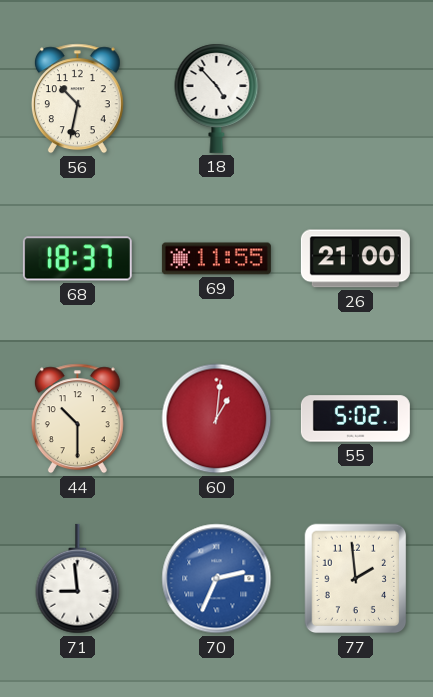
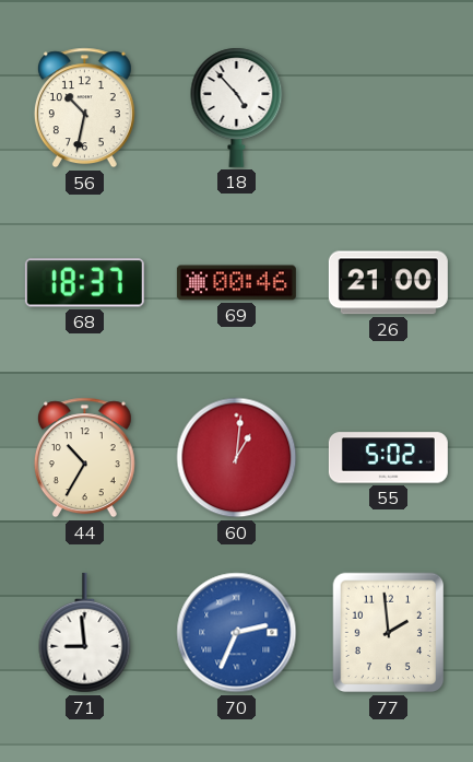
69: 11:55 -> 00:46
44: 10:30 -> 10:35
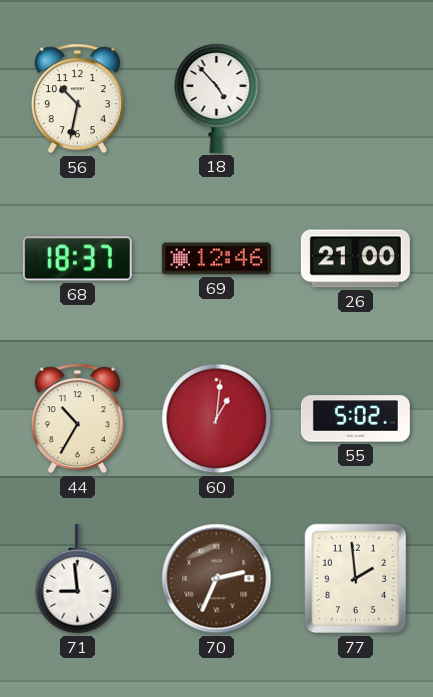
69: 00:46 -> 12:46
70 dial: blue -> brown
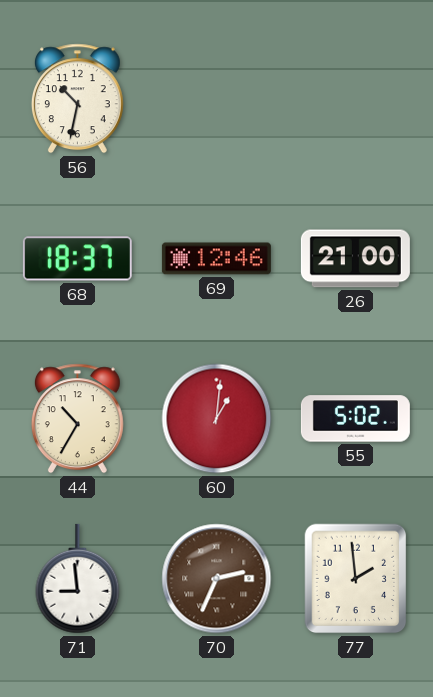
18: 4:53 -> none
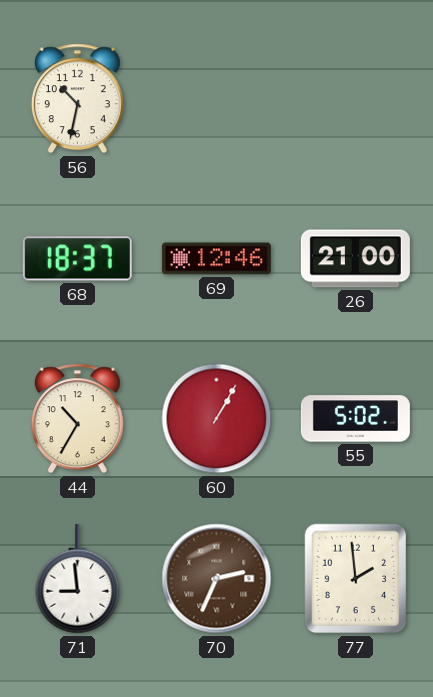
60: 1:01 -> 1:05
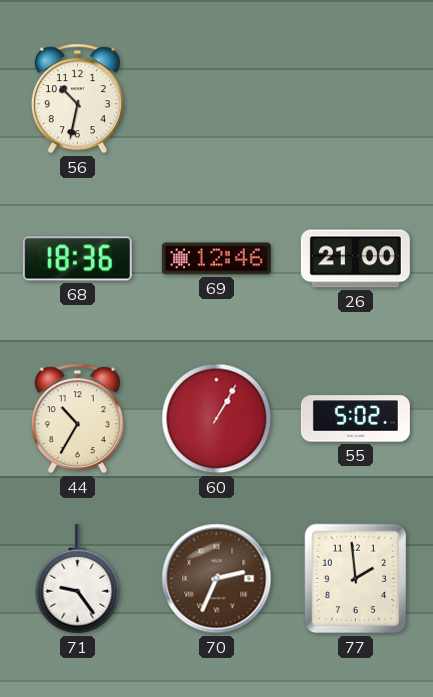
68: 18:37 -> 18:36
71: 8:59 -> 9:24
